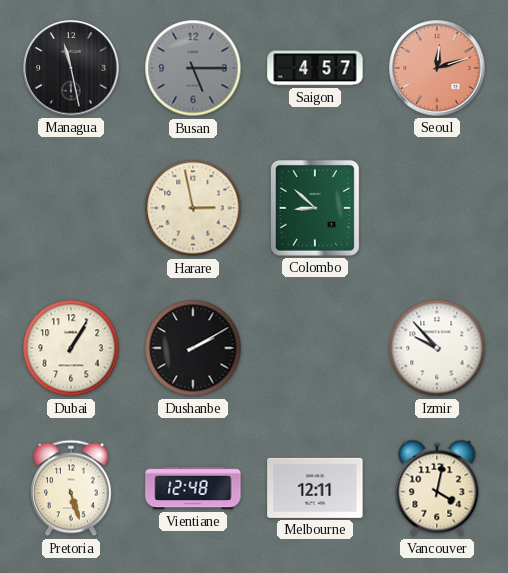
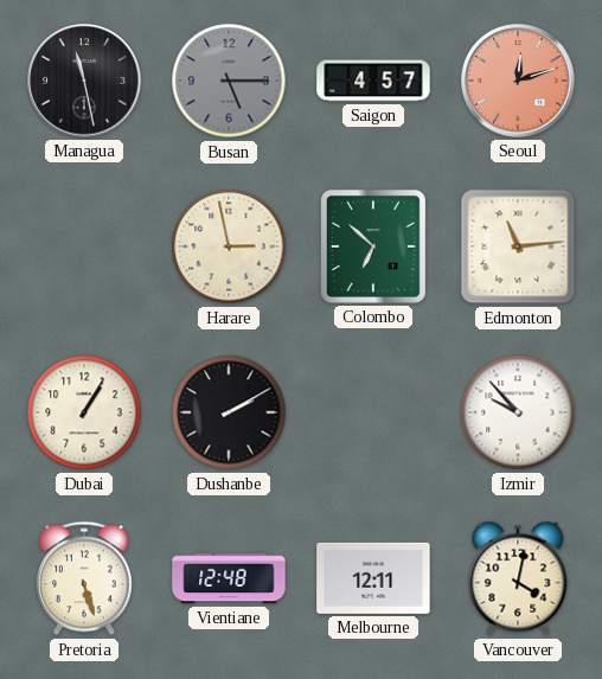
Colombo: 8:52 -> 6:52
Edmonton: none -> 11:14
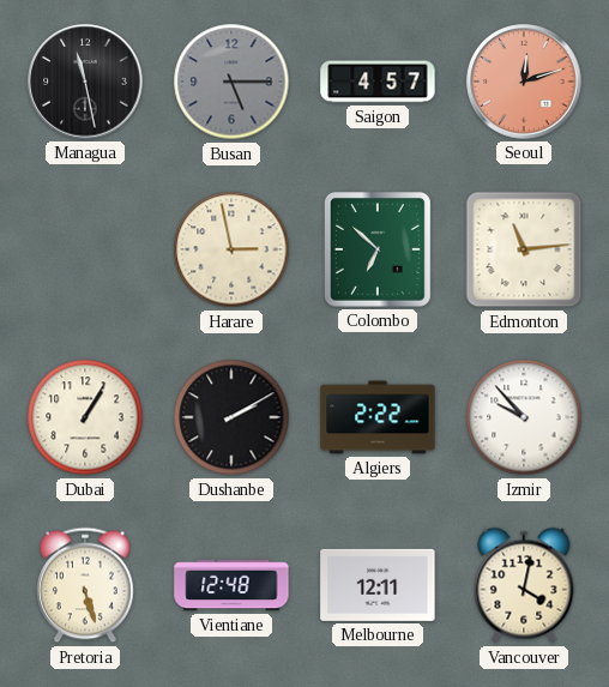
Algiers: none -> 2:22
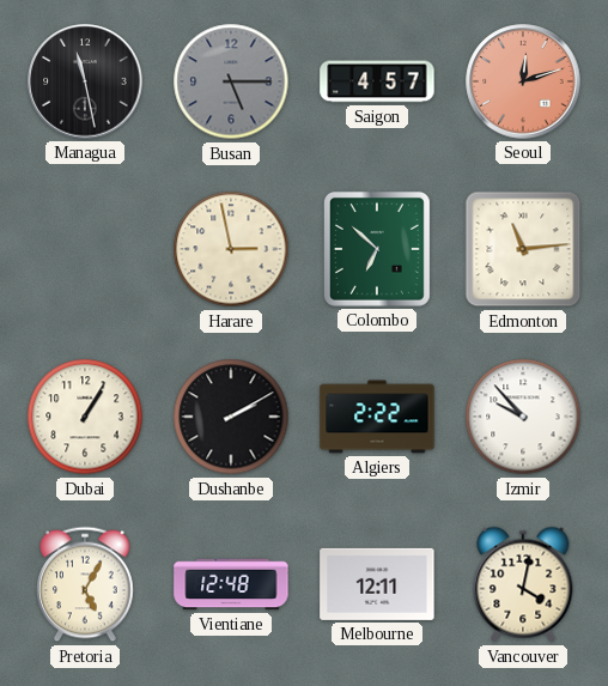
Pretoria: 5:27 -> 5:05
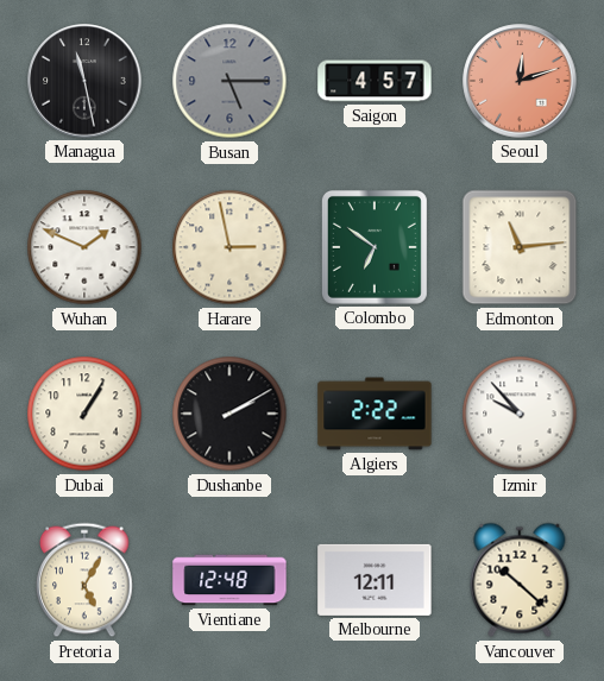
Wuhan: none -> 1:49
Colombo: 6:52 -> 6:51
Vancouver: 4:02 -> 10:22
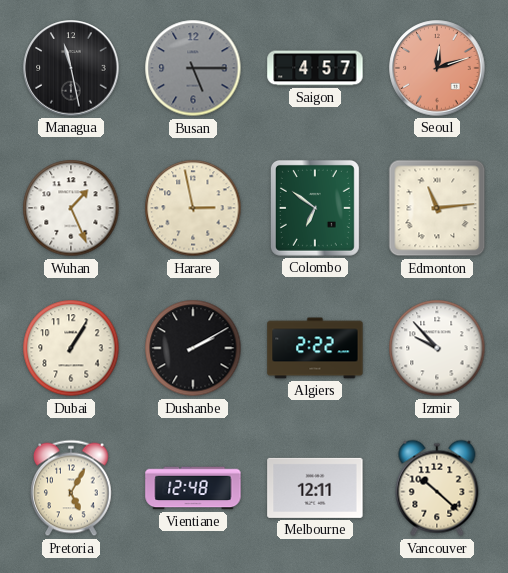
Wuhan: 1:49 -> 1:26
